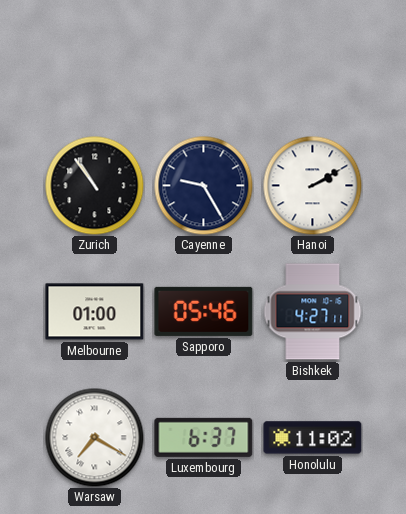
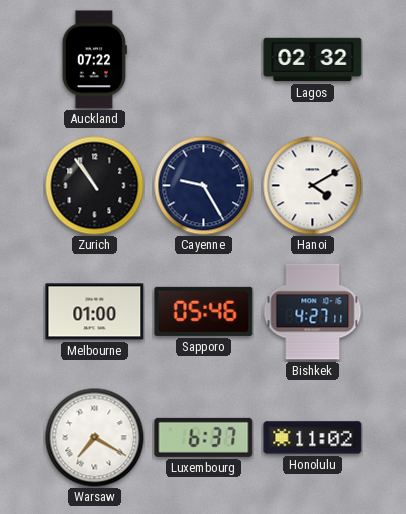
Auckland: none -> 07:22
Lagos: none -> 02:32
Hanoi: 2:10 -> 4:10
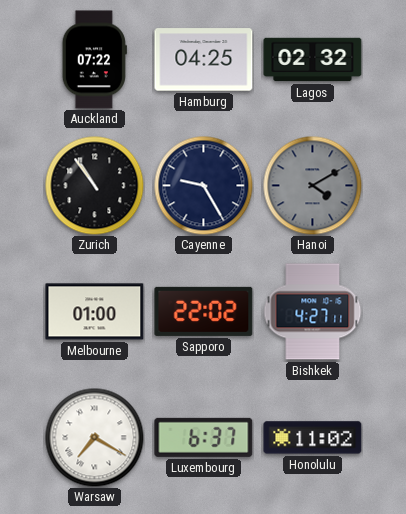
Hamburg: none -> 04:25
Hanoi dial: white -> grey
Sapporo: 05:46 -> 22:02
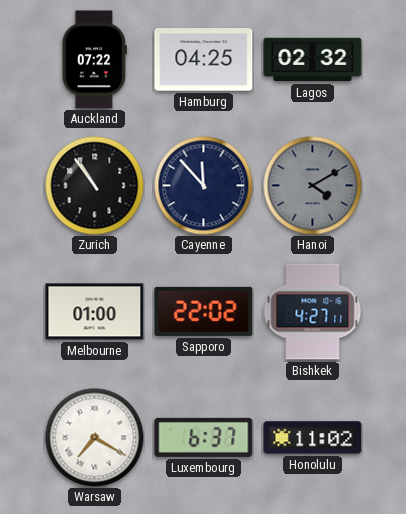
Cayenne: 9:25 -> 11:53
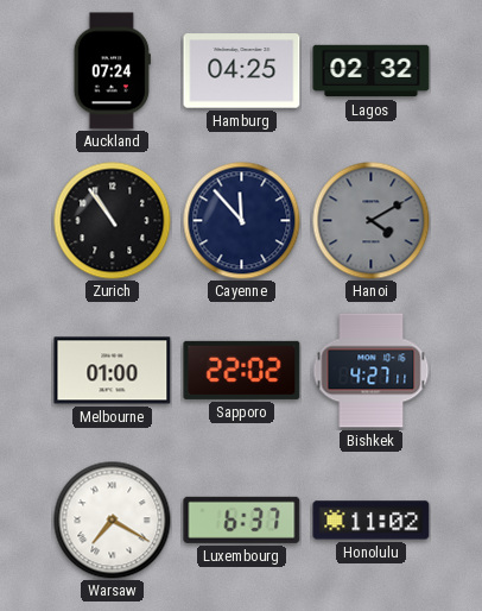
Auckland: 07:22 -> 07:24
